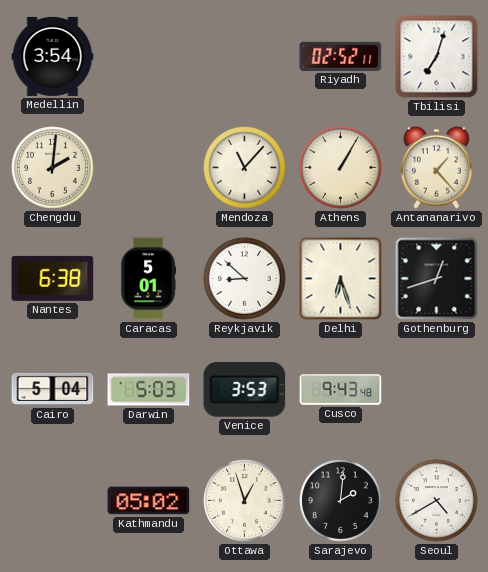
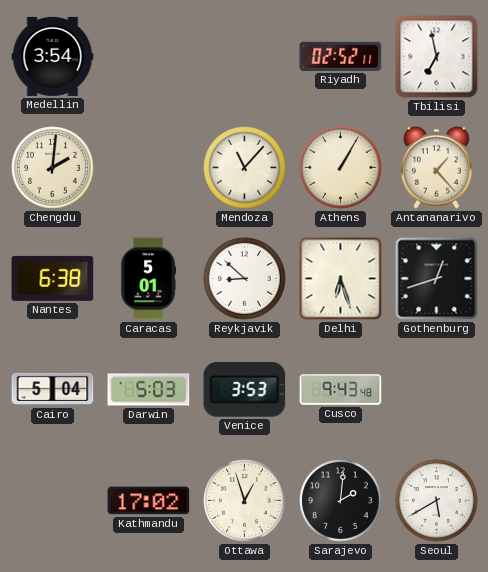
Tbilisi: 7:03 -> 6:58
Kathmandu: 05:02 -> 17:02
Seoul: 4:40 -> 5:40
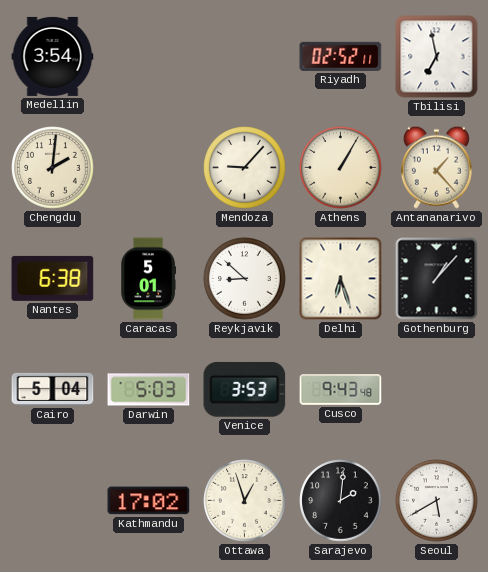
Mendoza: 11:07 -> 9:07
Gothenburg: 12:42 -> 1:07
